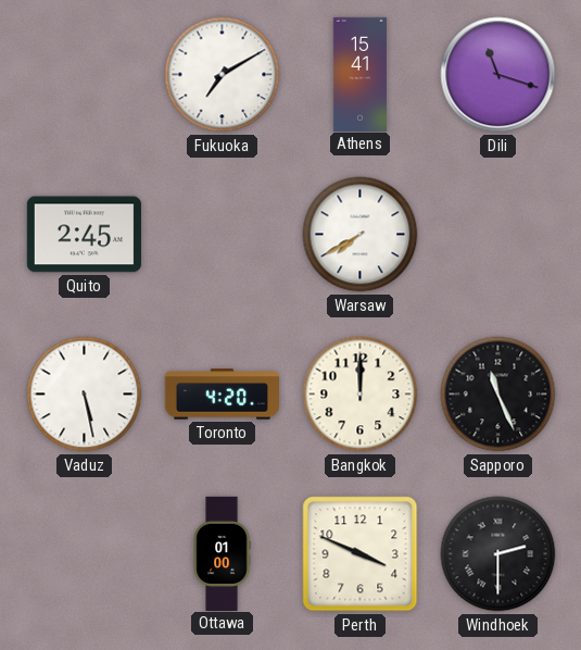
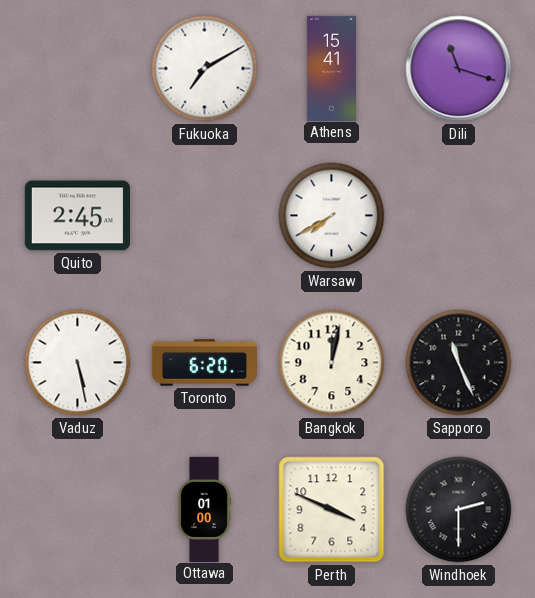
Toronto: 4:20 -> 6:20
Bangkok: 12:00 -> 12:02
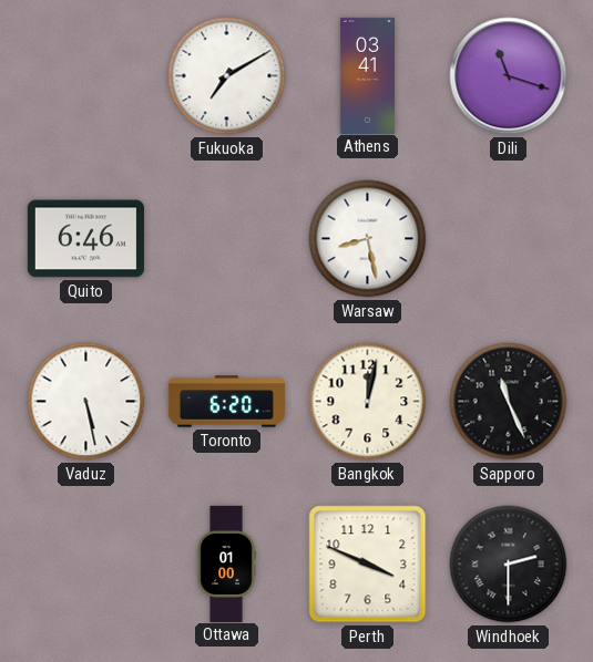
Athens: 15:41 -> 03:41
Quito: 2:45 -> 6:46
Warsaw: 7:40 -> 8:28
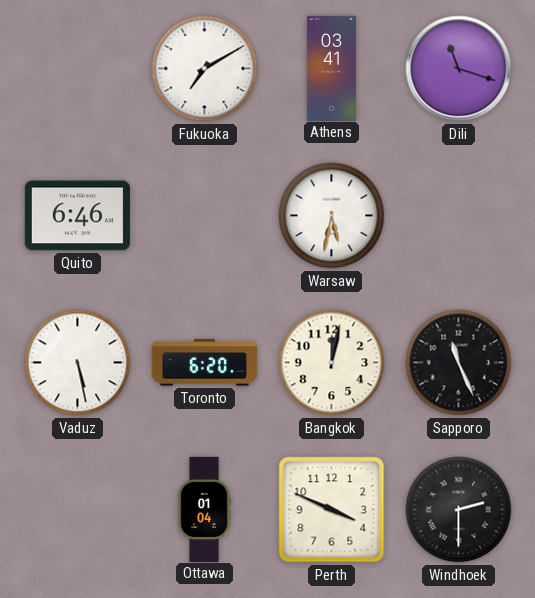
Warsaw: 8:28 -> 5:32
Ottawa: 01:00 -> 01:04
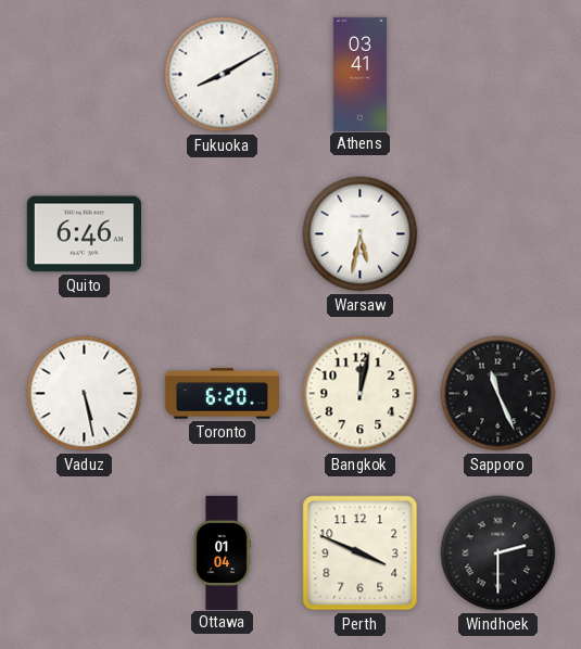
Fukuoka: 7:10 -> 8:10
Dili: 11:18 -> none
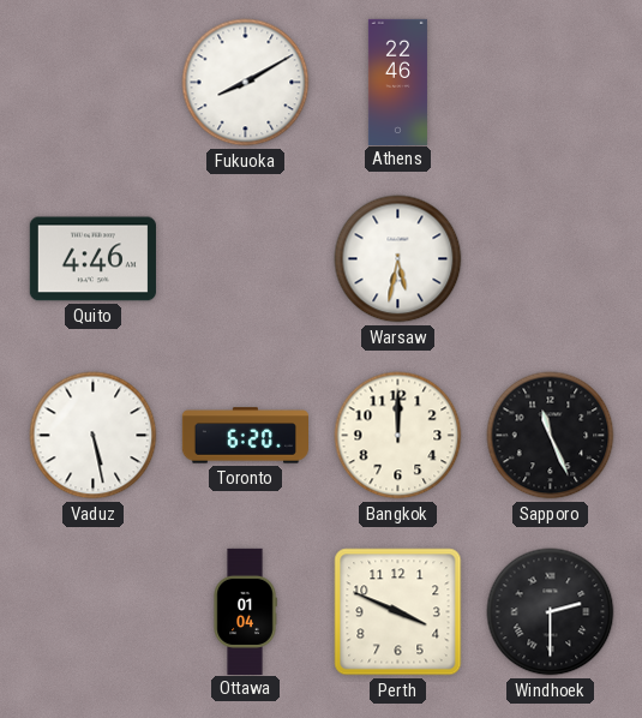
Athens: 03:41 -> 22:46
Quito: 6:46 -> 4:46
Bangkok: 12:02 -> 12:00
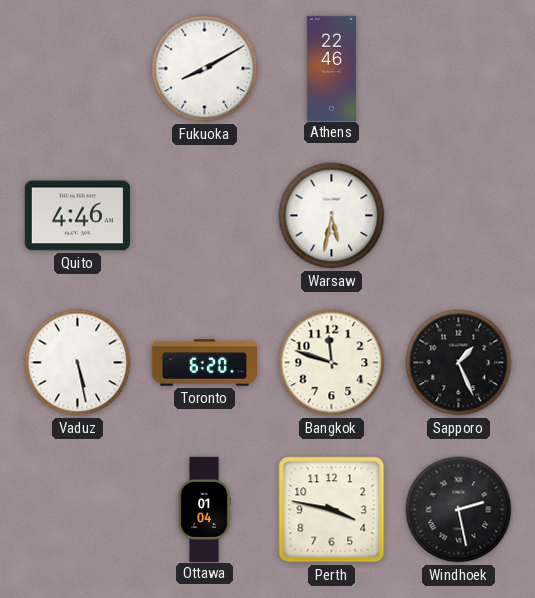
Bangkok: 12:00 -> 11:48
Sapporo: 11:26 -> 1:26
Perth: 3:49 -> 3:47
Windhoek: 2:30 -> 2:28
